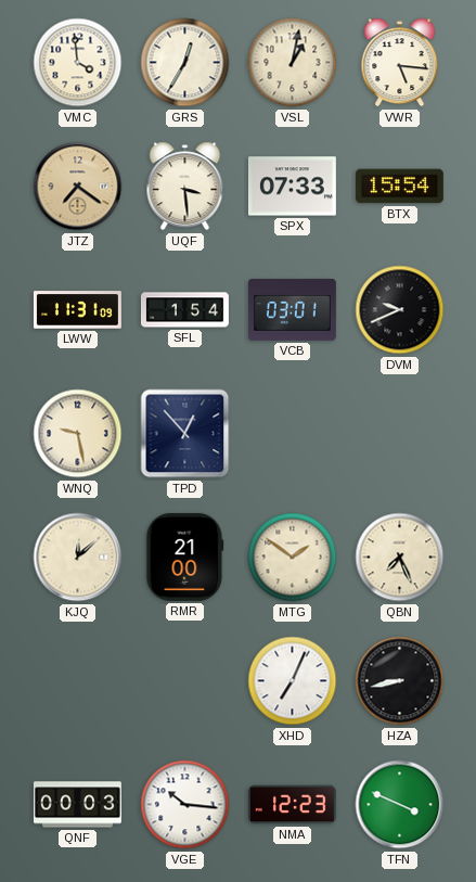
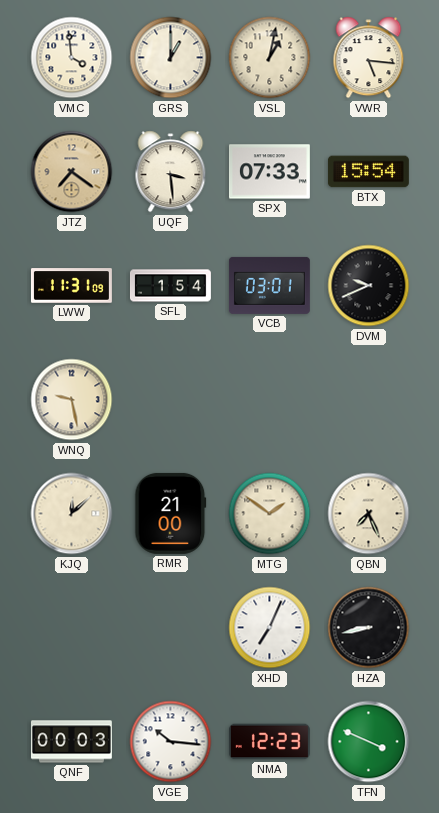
GRS: 12:35 -> 1:00
TPD: 12:53 -> none
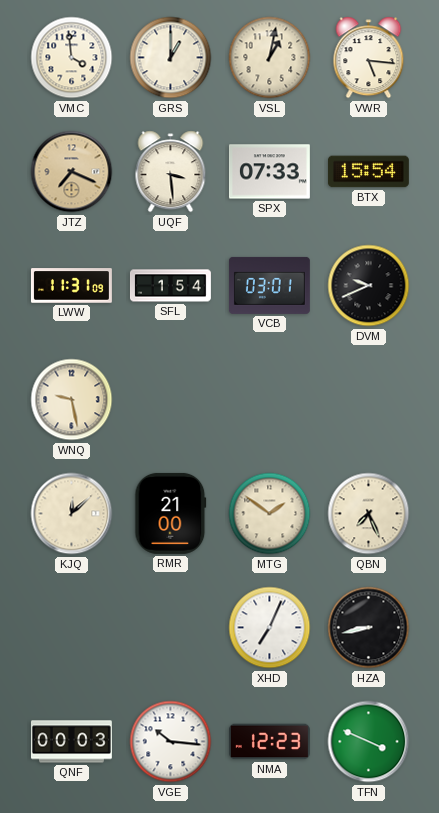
JTZ: 7:21 -> 7:19
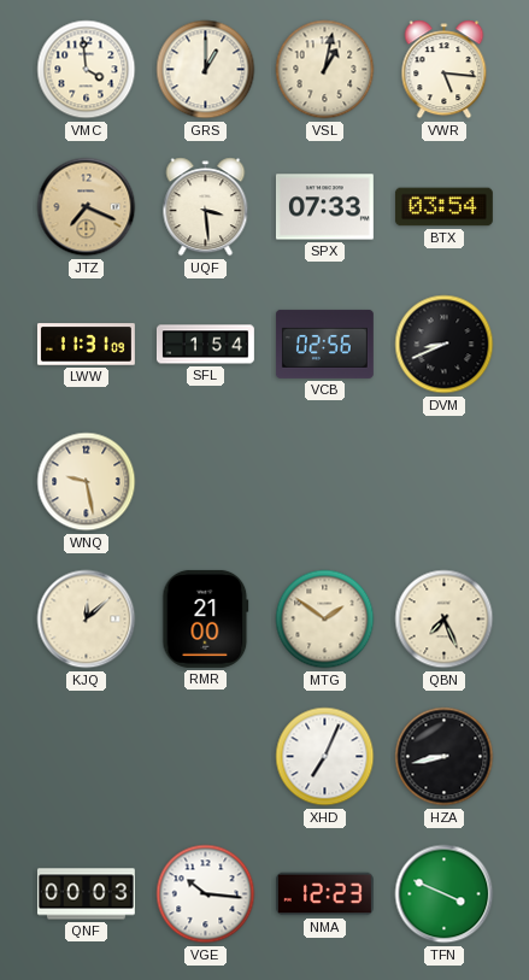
BTX: 15:54 -> 03:54
VCB: 03:01 -> 02:56
DVM: 9:41 -> 8:41
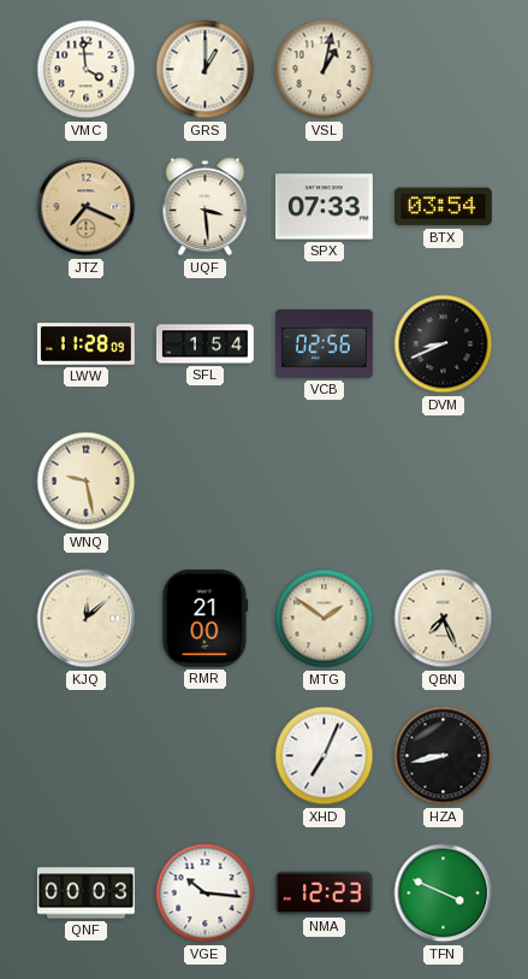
VWR: 5:16 -> none
LWW: 11:31 -> 11:28
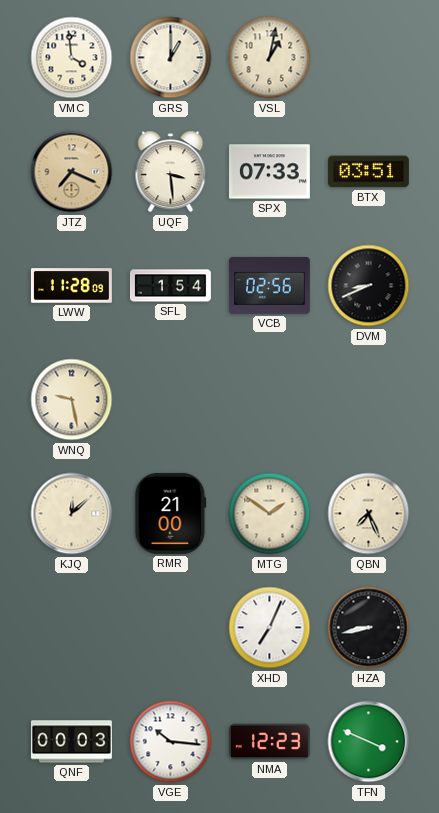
BTX: 03:54 -> 03:51
